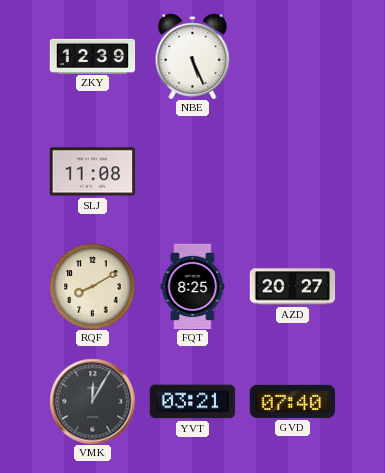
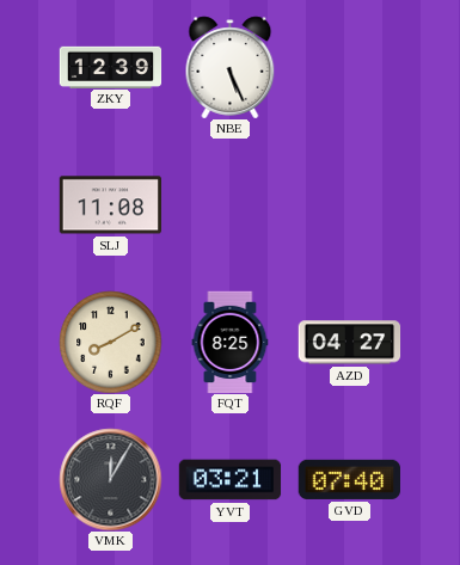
AZD: 20:27 -> 04:27
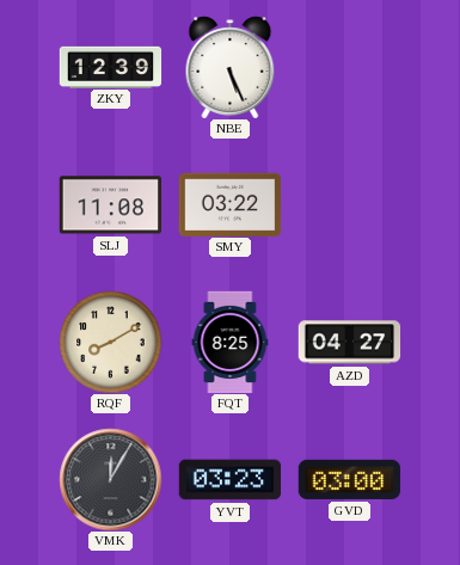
SMY: none -> 03:22
YVT: 03:21 -> 03:23
GVD: 07:40 -> 03:00
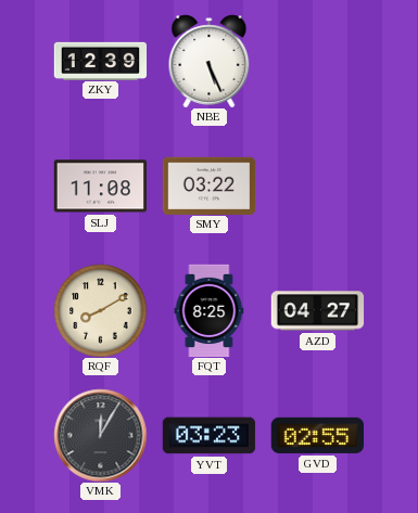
GVD: 03:00 -> 02:55
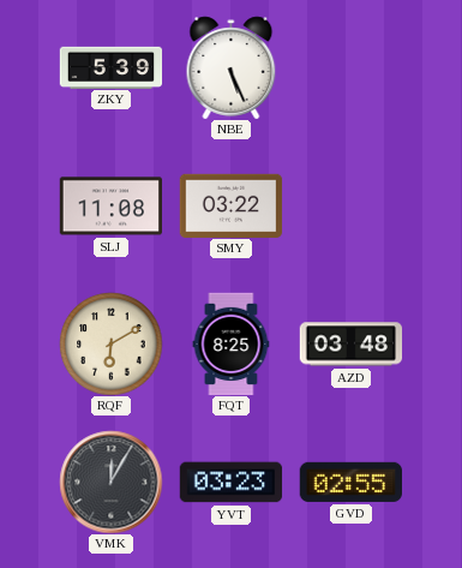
ZKY: 12:39 -> 5:39
RQF: 8:10 -> 6:10
AZD: 04:27 -> 03:48
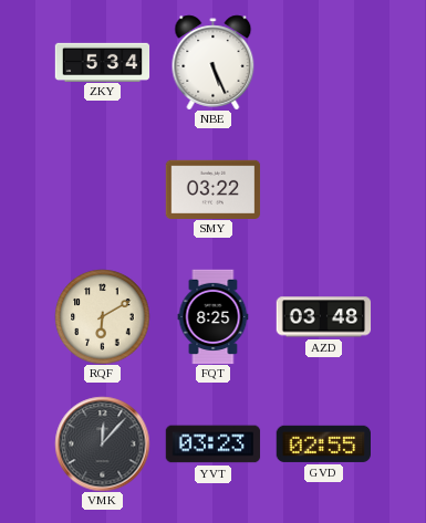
ZKY: 5:39 -> 5:34
SLJ: 11:08 -> none
VMK: 12:05 -> 12:07
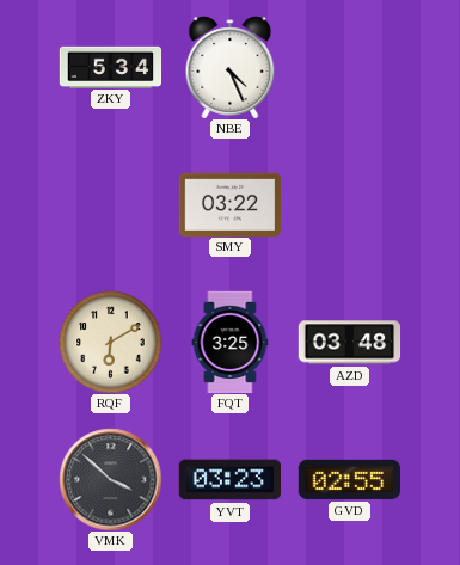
NBE: 5:26 -> 4:26
FQT: 8:25 -> 3:25
VMK: 12:07 -> 3:52
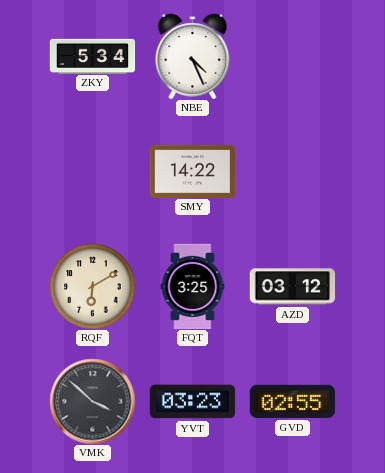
SMY: 03:22 -> 14:22
AZD: 03:48 -> 03:12
